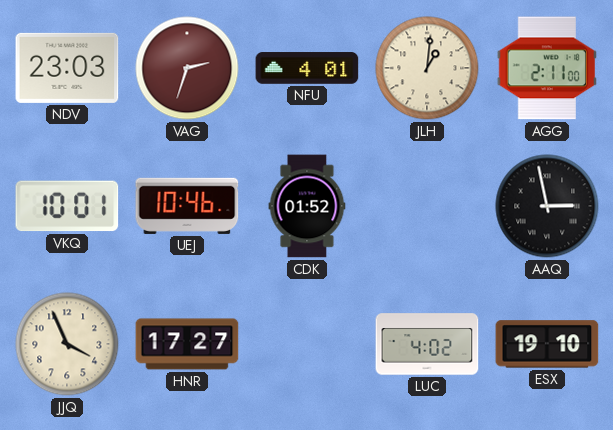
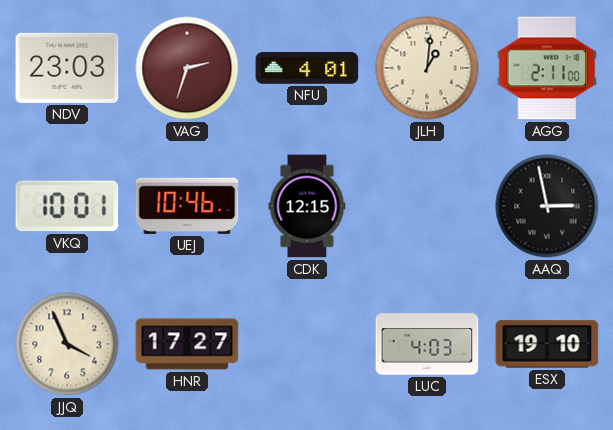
CDK: 01:52 -> 12:15
LUC: 4:02 -> 4:03
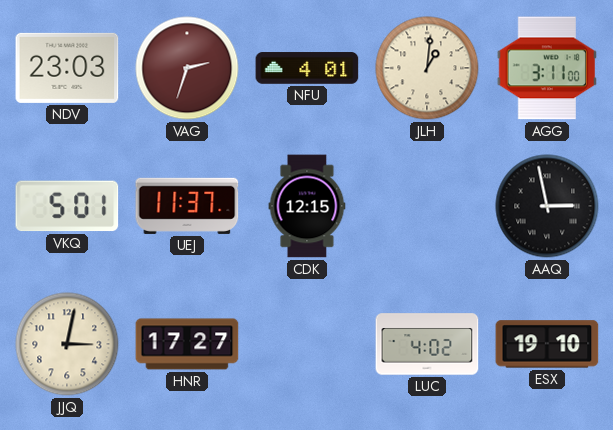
AGG: 2:11 -> 3:11
VKQ: 10:01 -> 5:01
UEJ: 10:46 -> 11:37
JJQ: 3:56 -> 3:02
LUC: 4:03 -> 4:02
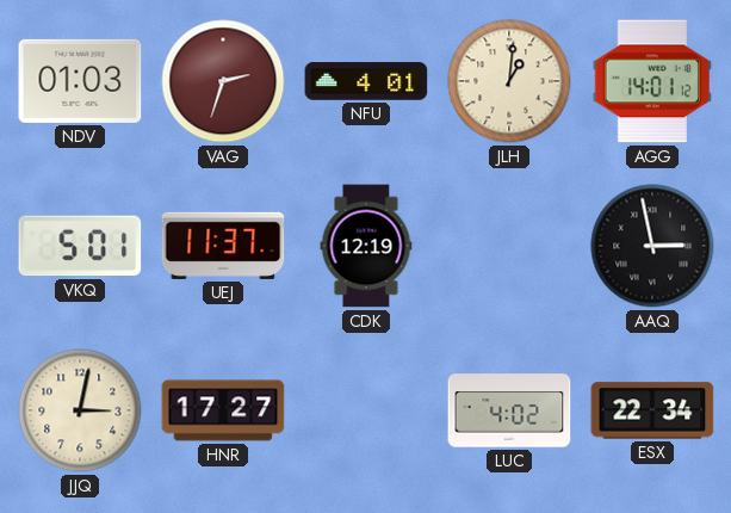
NDV: 23:03 -> 01:03
AGG: 3:11 -> 14:01
CDK: 12:15 -> 12:19
ESX: 19:10 -> 22:34
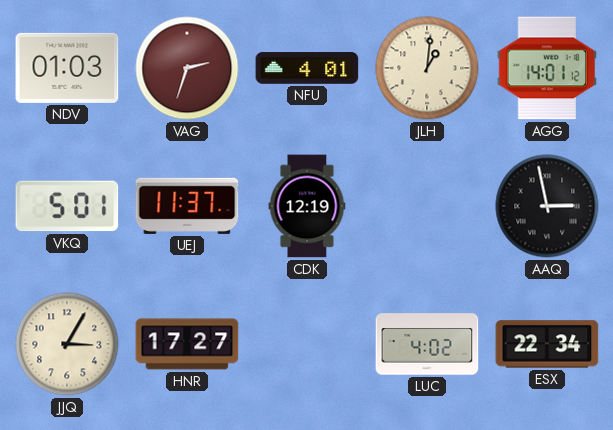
JJQ: 3:02 -> 3:05
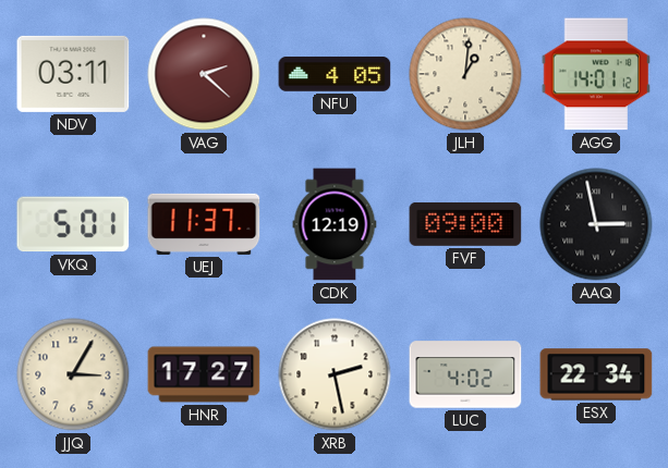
NDV: 01:03 -> 03:11
VAG: 2:33 -> 2:22
NFU: 4:01 -> 4:05
FVF: none -> 09:00
XRB: none -> 2:28
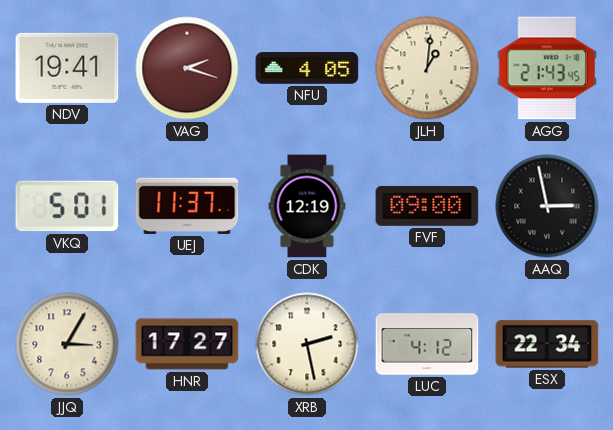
NDV: 03:11 -> 19:41
VAG: 2:22 -> 2:18
AGG: 14:01 -> 21:43
LUC: 4:02 -> 4:12
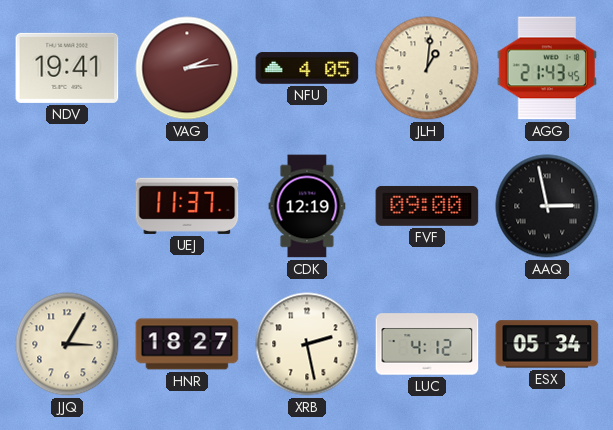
VAG: 2:18 -> 2:14
VKQ: 5:01 -> none
HNR: 17:27 -> 18:27
ESX: 22:34 -> 05:34
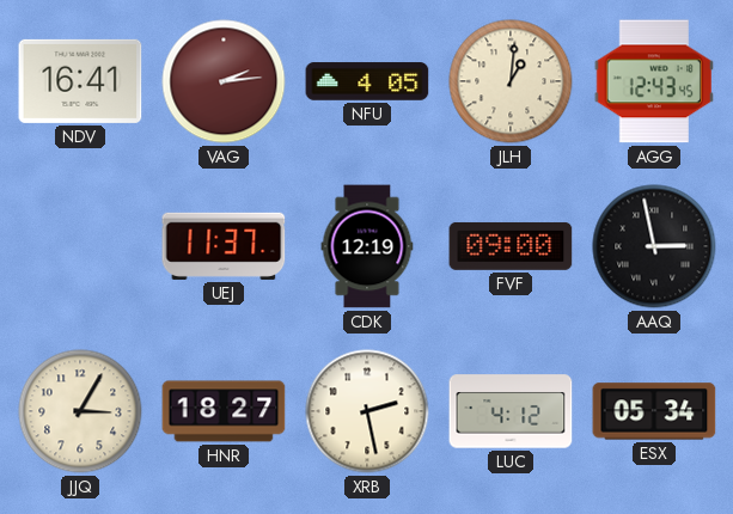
NDV: 19:41 -> 16:41
AGG: 21:43 -> 12:43
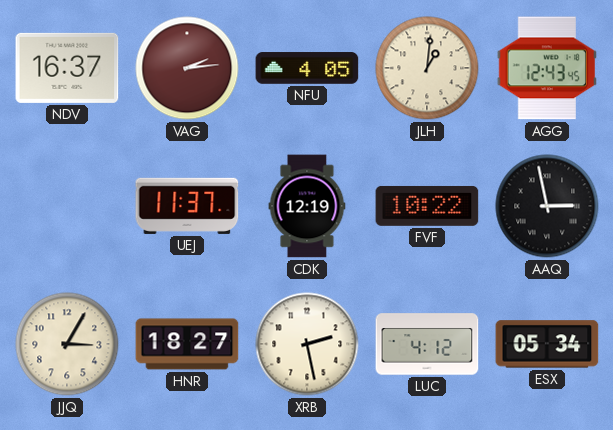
NDV: 16:41 -> 16:37
FVF: 09:00 -> 10:22
